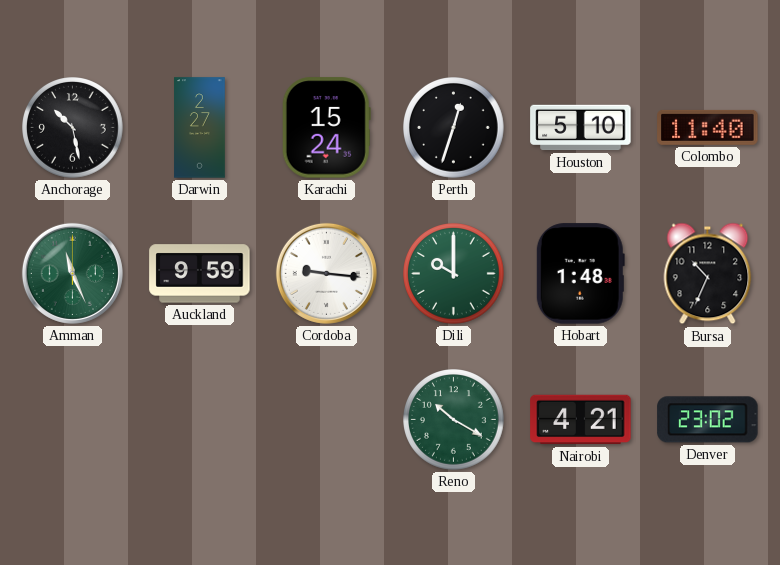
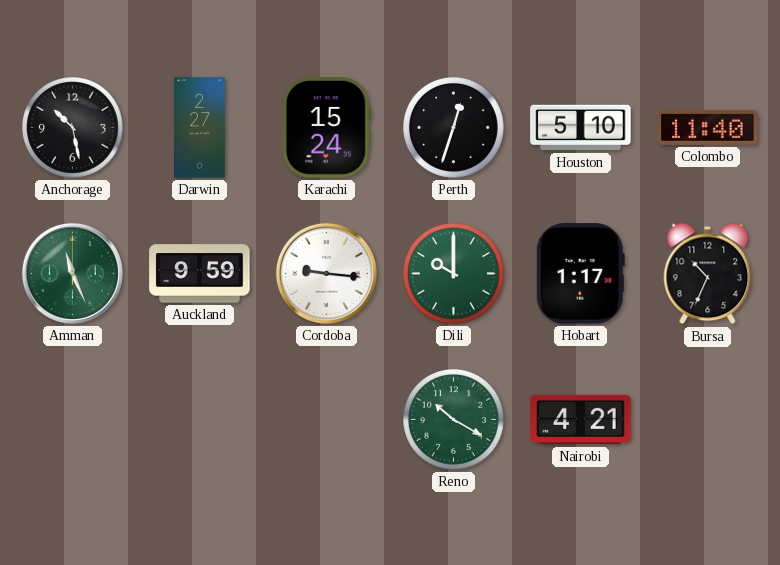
Hobart: 1:48 -> 1:17
Denver: 23:02 -> none
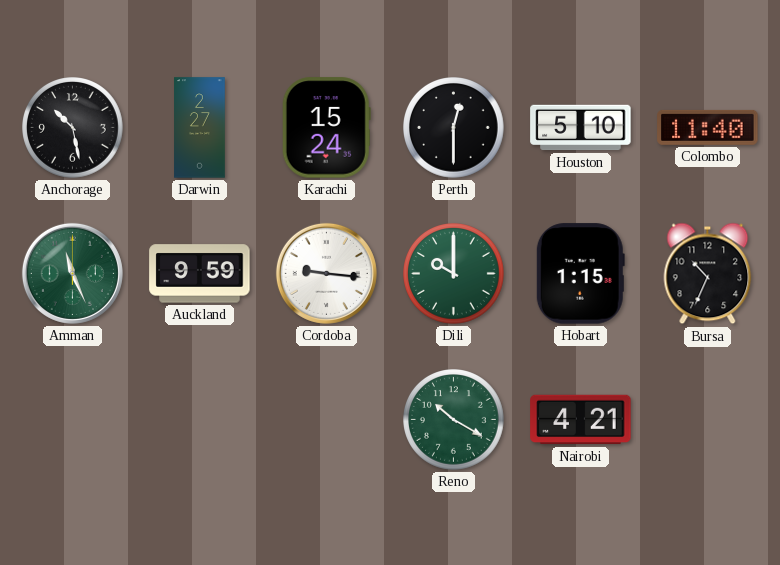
Perth: 12:33 -> 12:30
Hobart: 1:17 -> 1:15
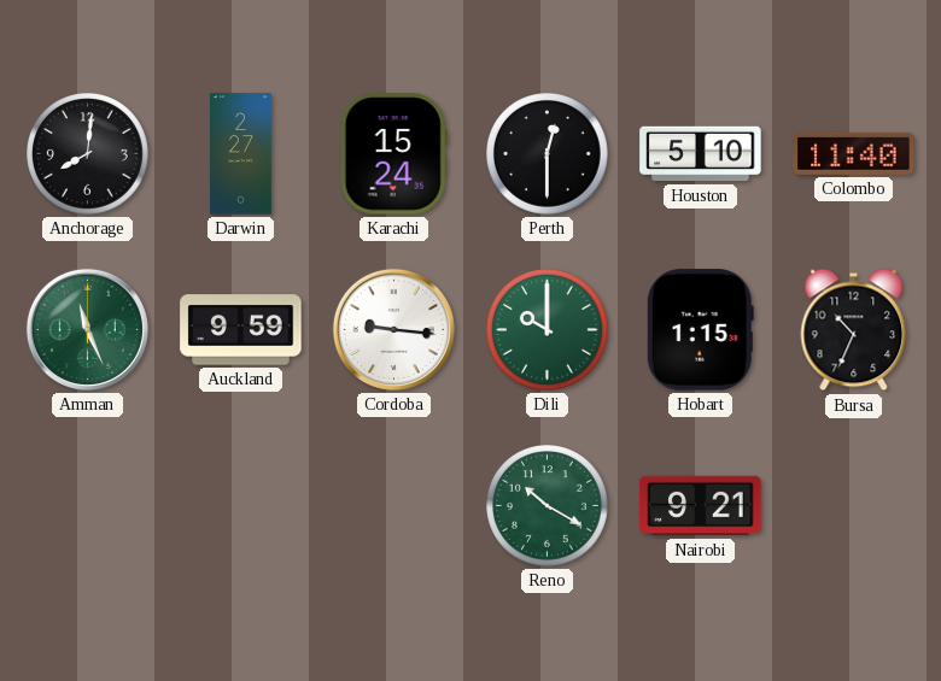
Anchorage: 10:28 -> 8:01
Nairobi: 4:21 -> 9:21
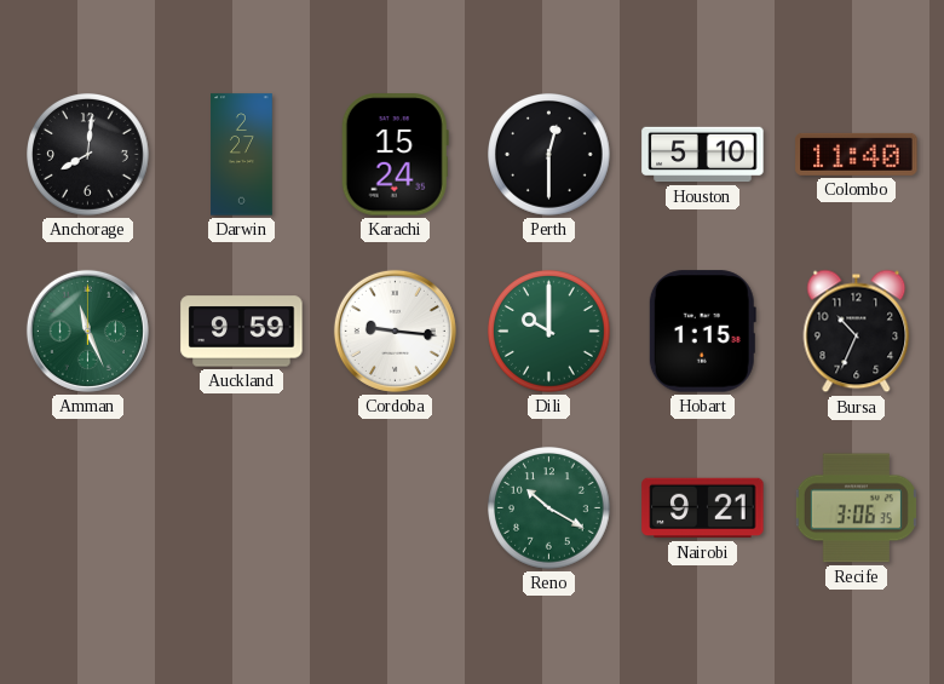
Recife: none -> 3:06
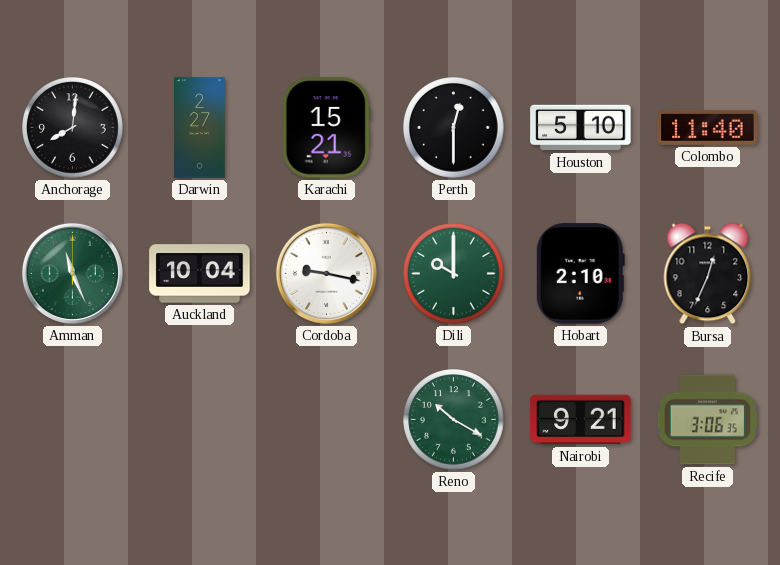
Karachi: 15:24 -> 15:21
Auckland: 9:59 -> 10:04
Cordoba: 9:16 -> 9:17
Hobart: 1:15 -> 2:10
Bursa: 10:34 -> 12:34
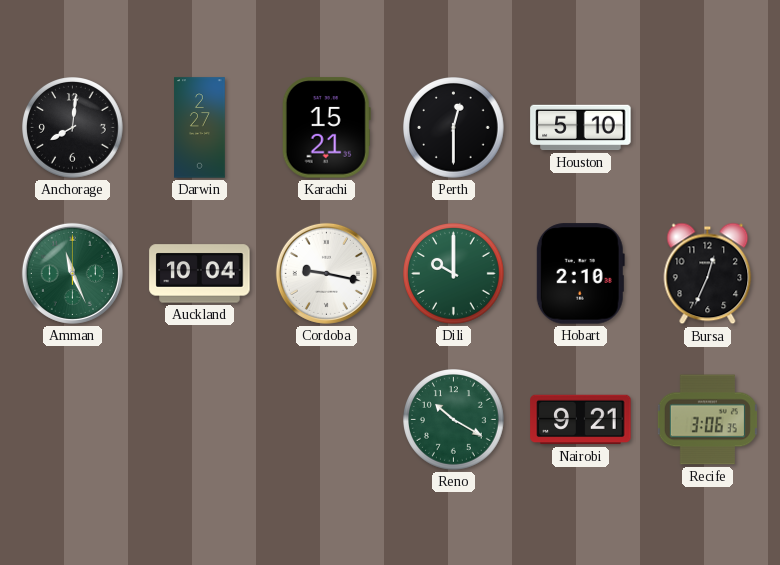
Colombo: 11:40 -> none
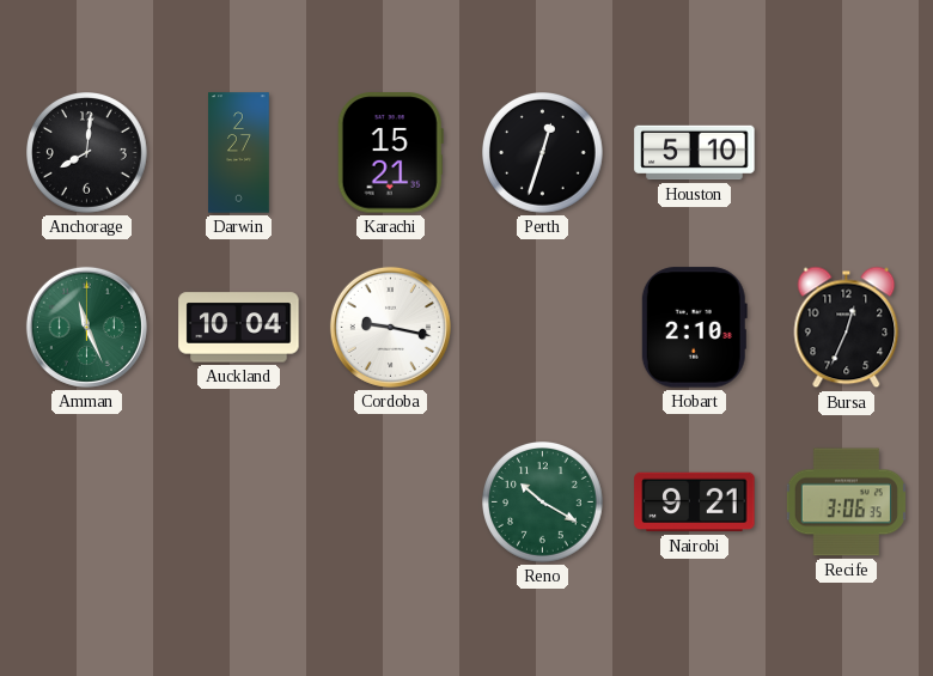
Perth: 12:30 -> 12:33
Dili: 10:00 -> none
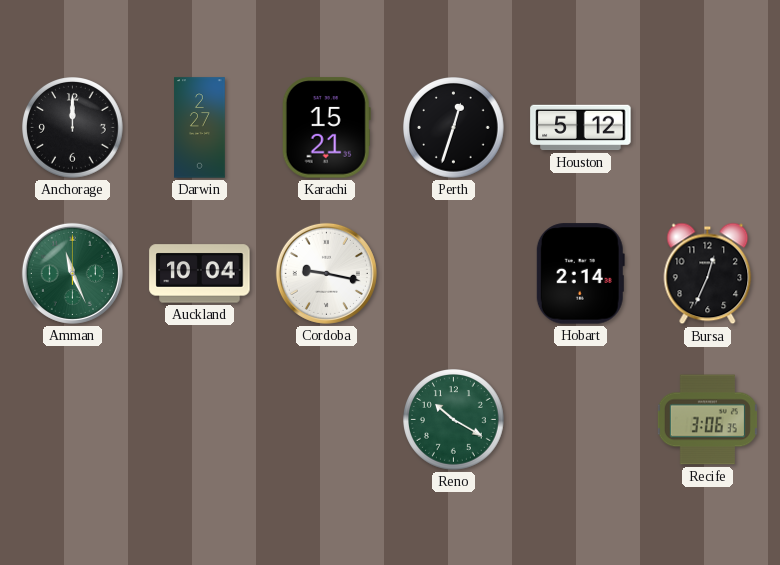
Anchorage: 8:01 -> 12:00
Houston: 5:10 -> 5:12
Hobart: 2:10 -> 2:14
Nairobi: 9:21 -> none
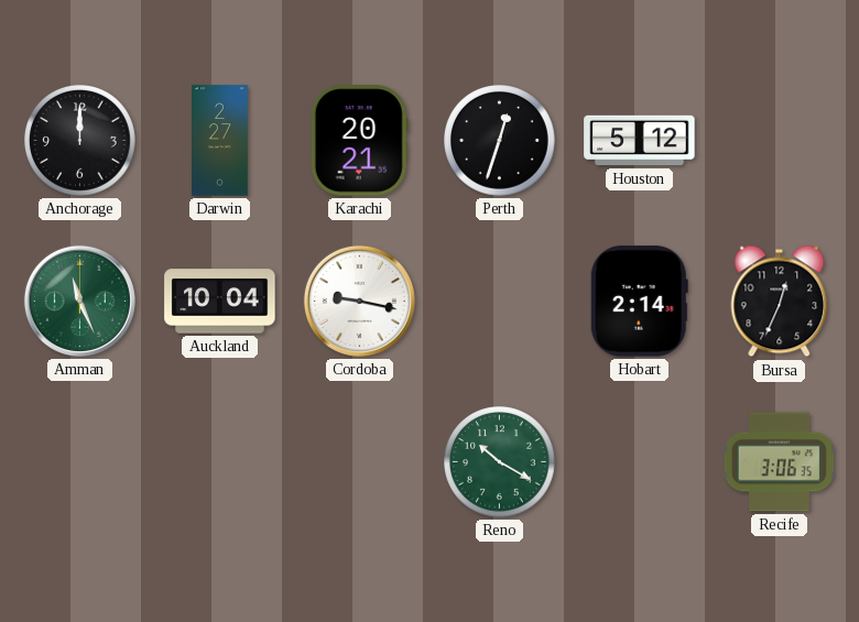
Karachi: 15:21 -> 20:21
